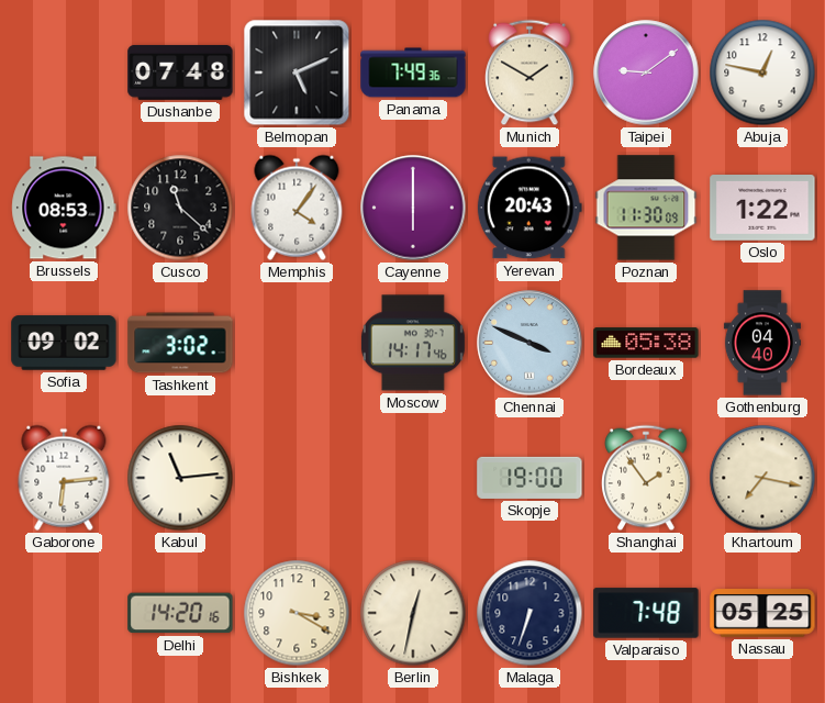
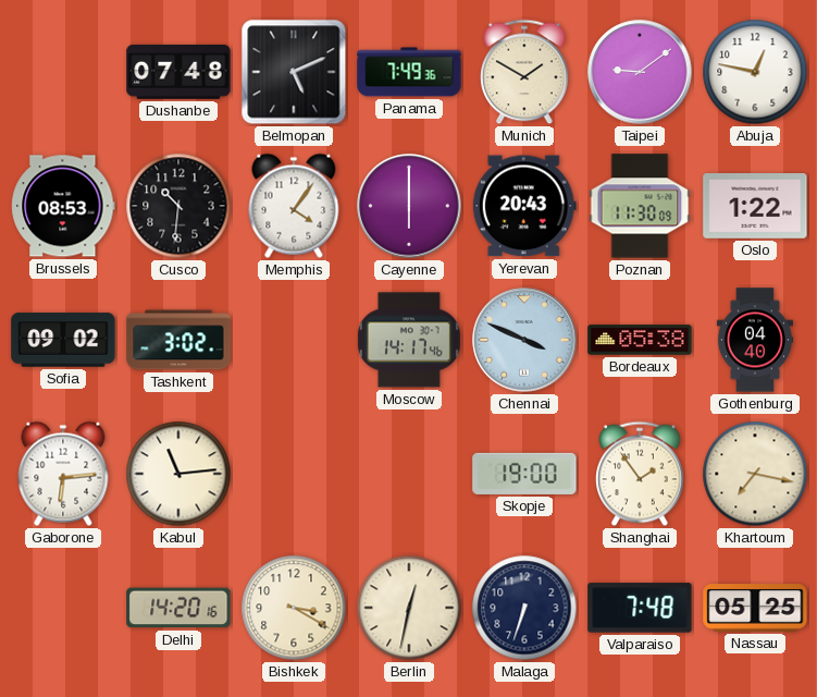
Cusco: 11:22 -> 10:31
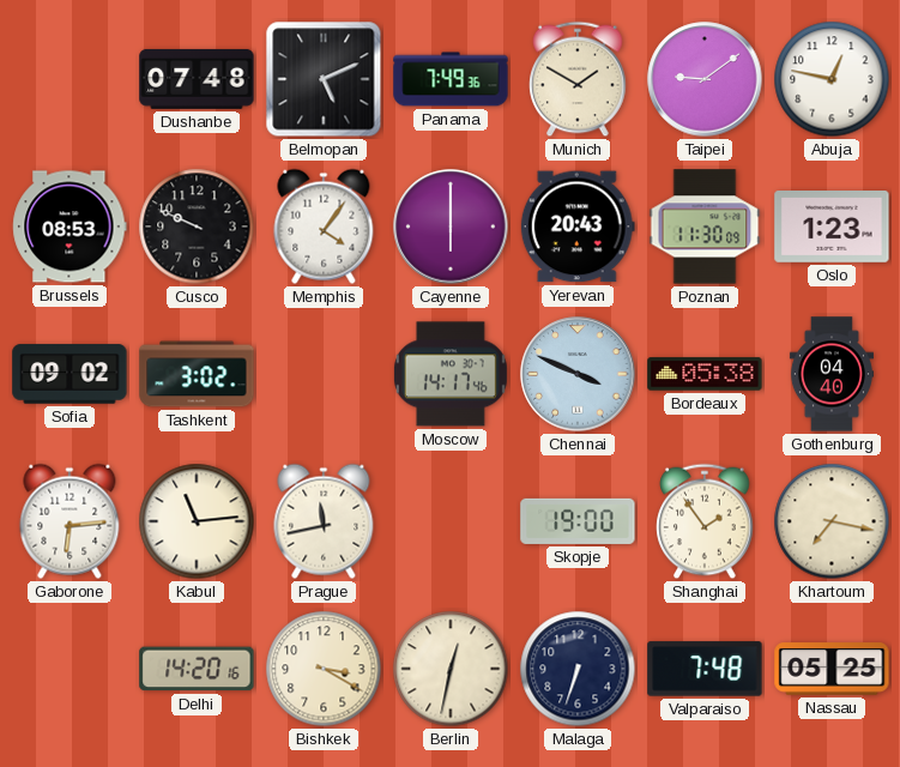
Cusco: 10:31 -> 9:49
Oslo: 1:22 -> 1:23
Prague: none -> 11:43
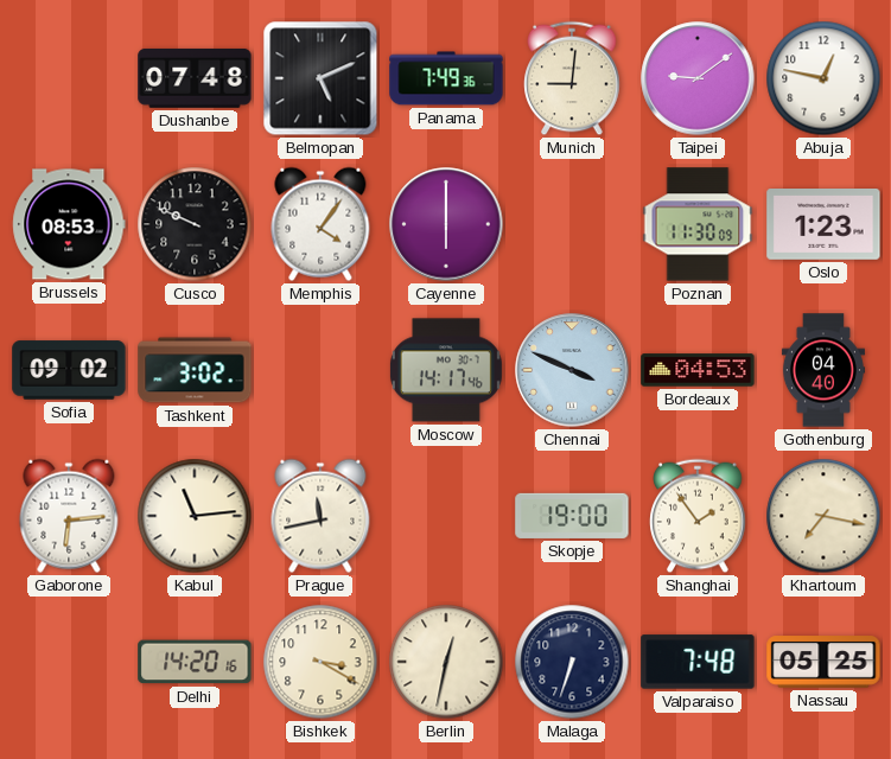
Munich: 1:50 -> 9:01
Yerevan: 20:43 -> none
Bordeaux: 05:38 -> 04:53
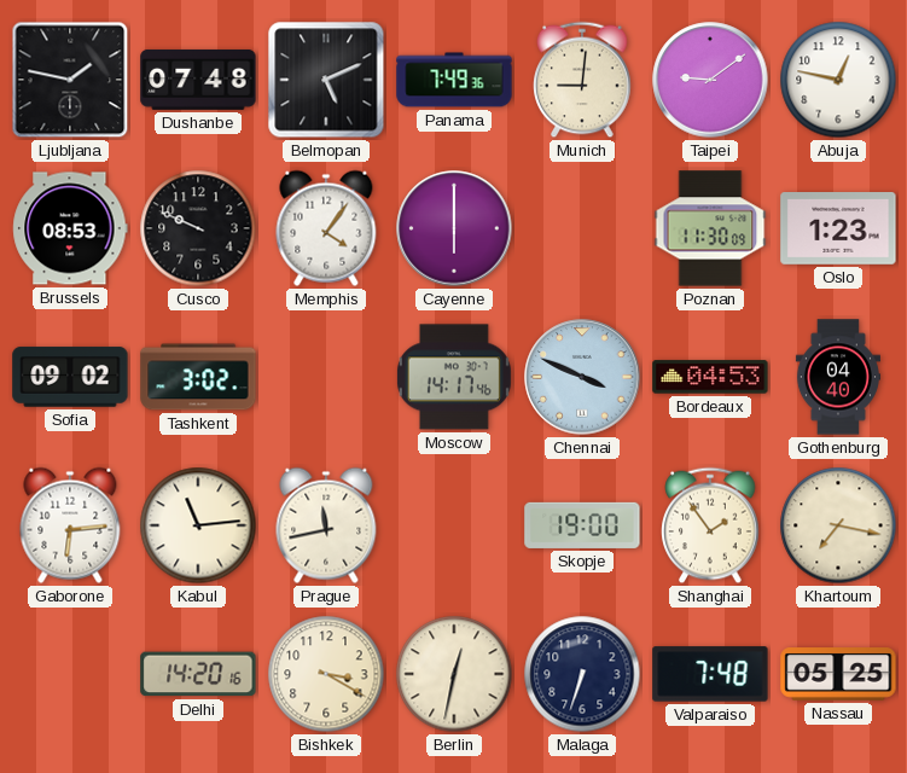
Ljubljana: none -> 1:47
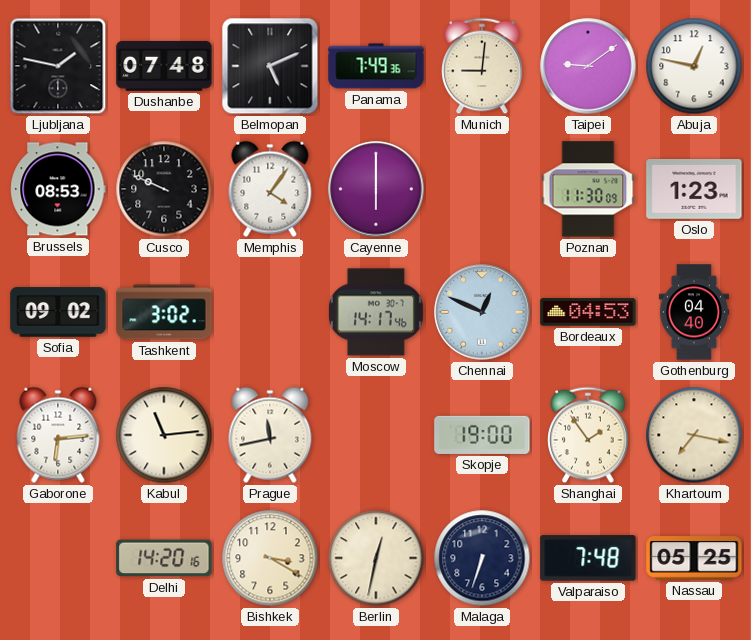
Chennai: 3:49 -> 12:49
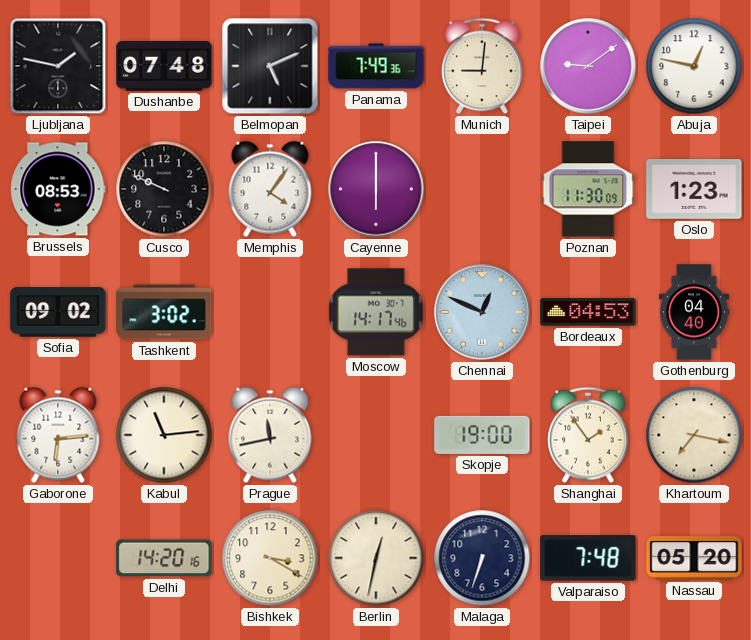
Nassau: 05:25 -> 05:20
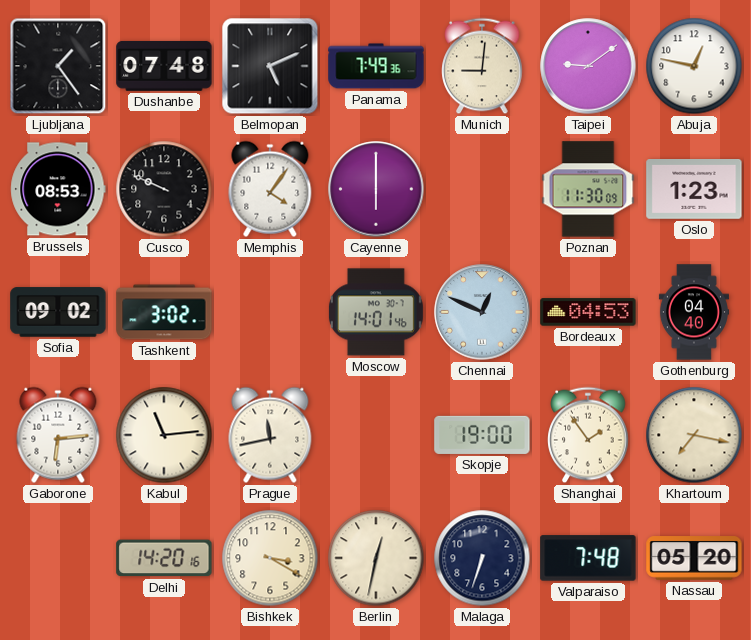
Ljubljana: 1:47 -> 1:24
Moscow: 14:17 -> 14:01
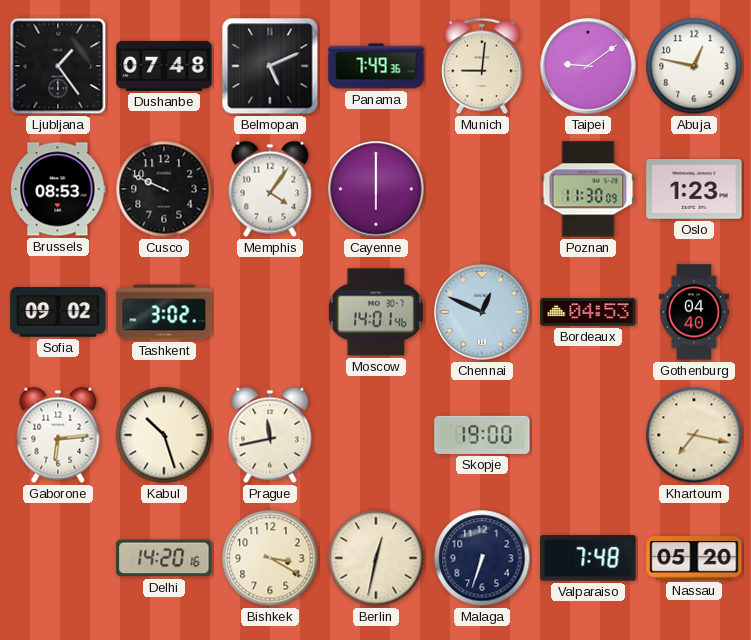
Kabul: 11:14 -> 10:27
Shanghai: 1:54 -> none
